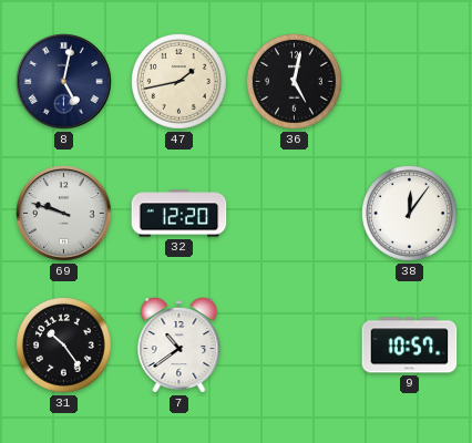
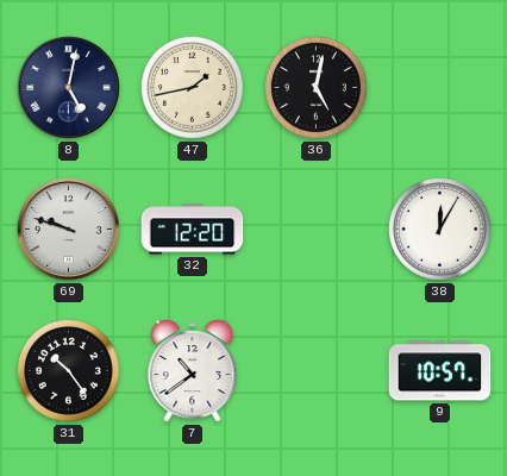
38: 12:06 -> 12:05
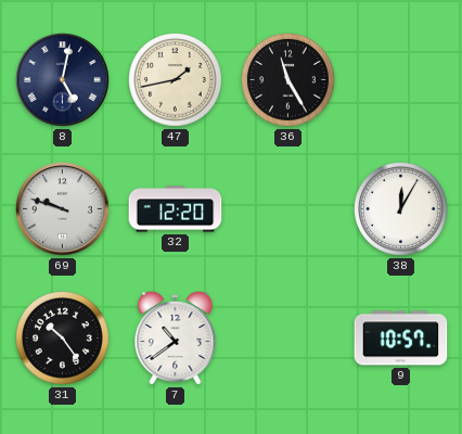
36: 5:02 -> 11:25
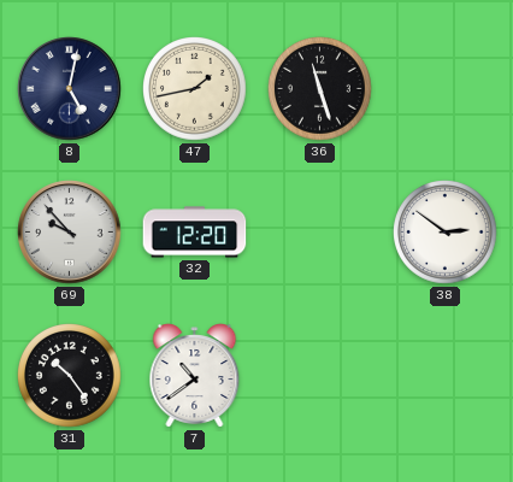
36: 11:25 -> 11:27
69: 9:48 -> 9:53
38: 12:05 -> 2:51
9: 10:57 -> none
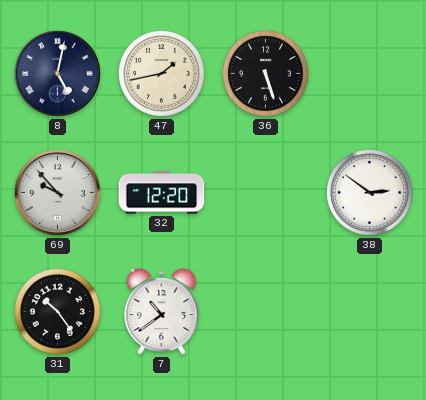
36: 11:27 -> 5:27
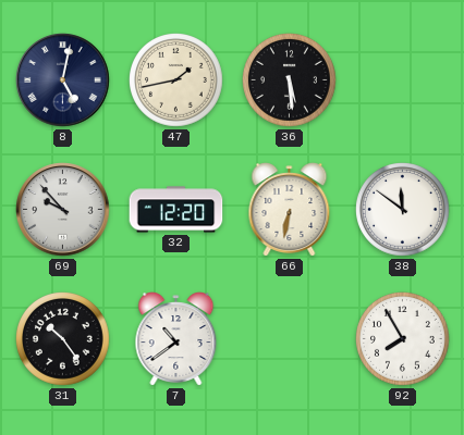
36: 5:27 -> 5:29
66: none -> 6:32
38: 2:51 -> 11:51
92: none -> 7:55
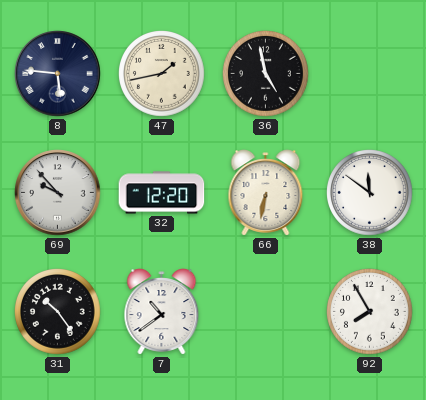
8: 5:02 -> 5:46
36: 5:29 -> 4:58
